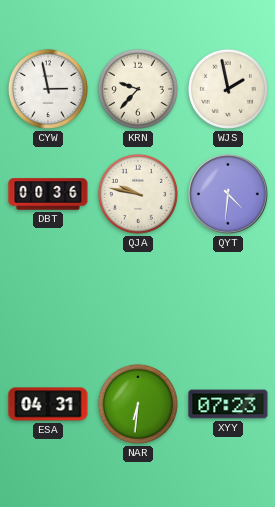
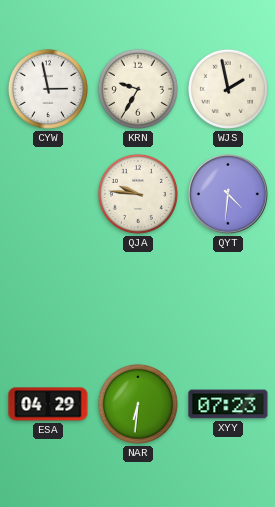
KRN: 9:37 -> 9:35
DBT: 00:36 -> none
QJA: 9:47 -> 9:46
ESA: 04:31 -> 04:29
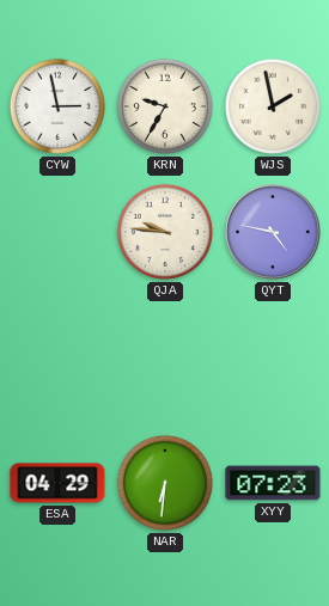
QYT: 4:31 -> 4:47
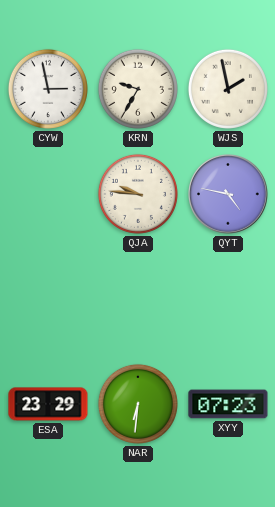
ESA: 04:29 -> 23:29
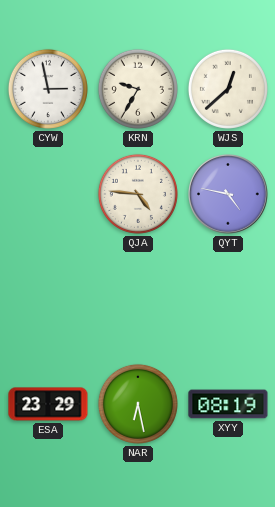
WJS: 1:58 -> 12:38
QJA: 9:46 -> 4:46
NAR: 6:31 -> 6:28
XYY: 07:23 -> 08:19
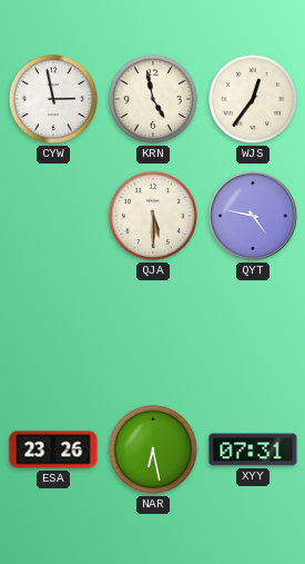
KRN: 9:35 -> 4:58
WJS: 12:38 -> 12:36
QJA: 4:46 -> 5:30
ESA: 23:29 -> 23:26
XYY: 08:19 -> 07:31
